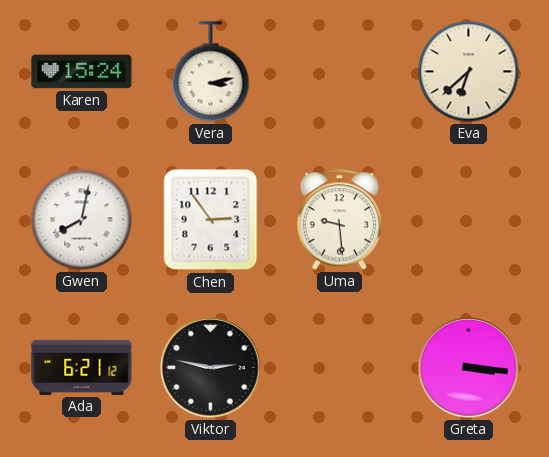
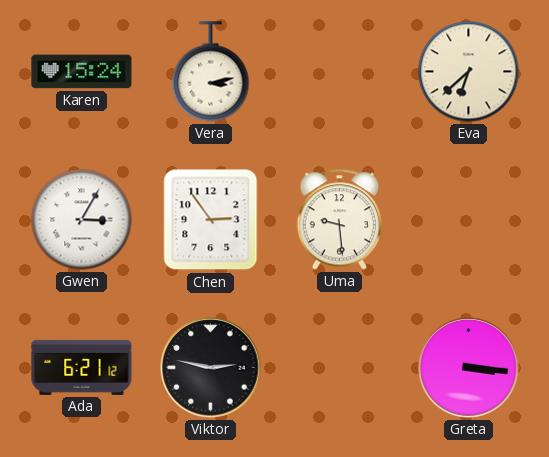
Gwen: 8:02 -> 3:05
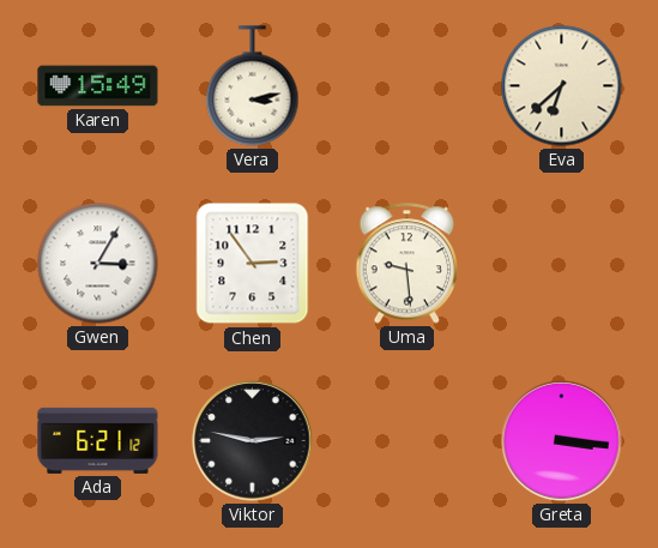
Karen: 15:24 -> 15:49
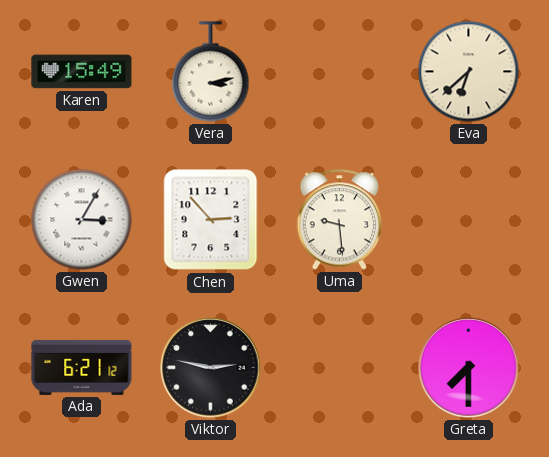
Chen: 2:54 -> 2:53
Greta: 3:16 -> 7:30
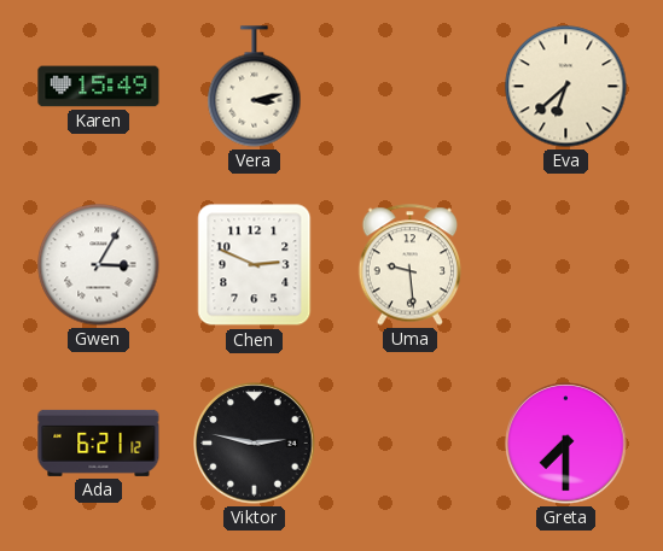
Chen: 2:53 -> 2:49
